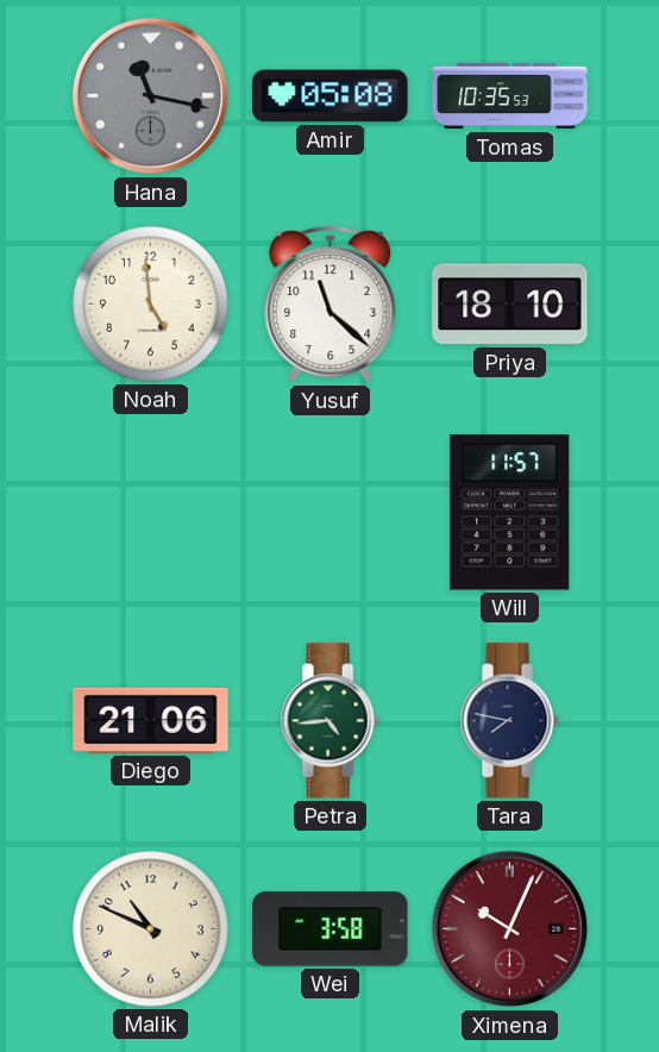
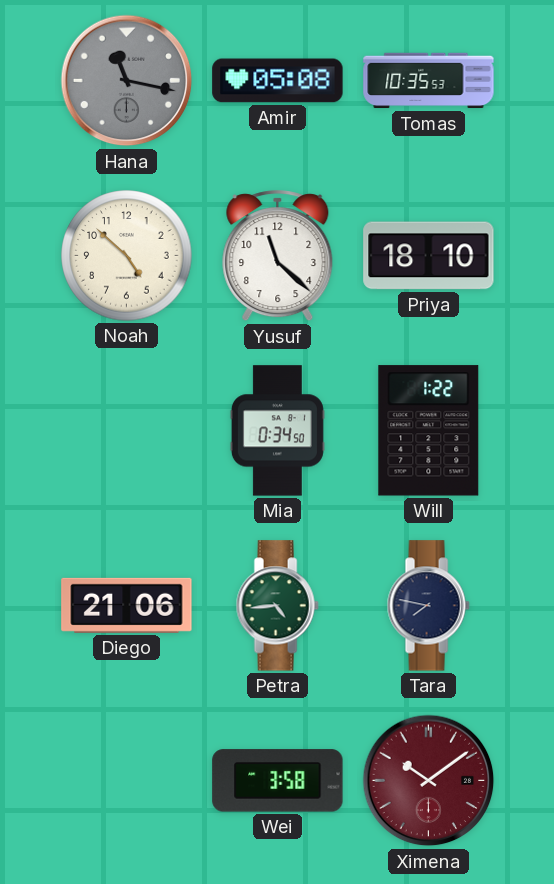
Noah: 4:59 -> 4:52
Mia: none -> 0:34
Will: 11:57 -> 1:22
Malik: 10:49 -> none
Ximena: 10:04 -> 10:09
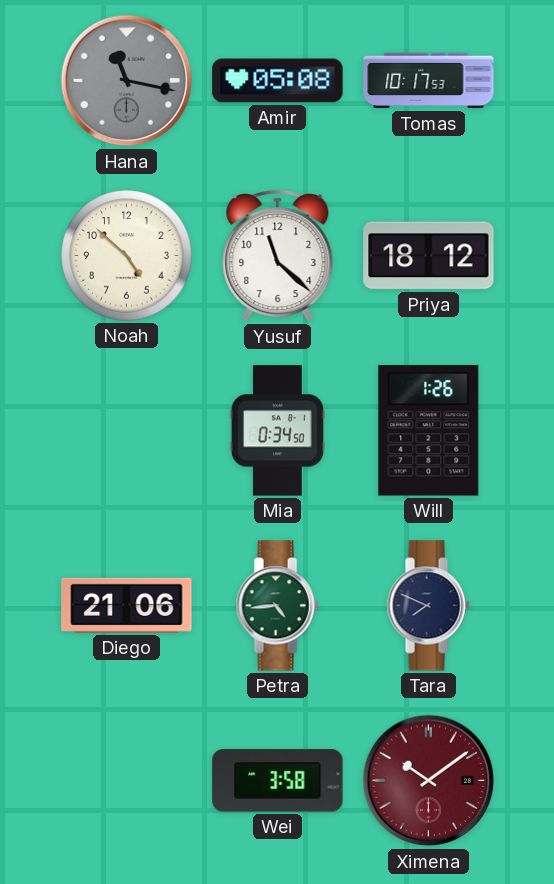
Tomas: 10:35 -> 10:17
Priya: 18:10 -> 18:12
Will: 1:22 -> 1:26
Tara: 7:47 -> 7:49
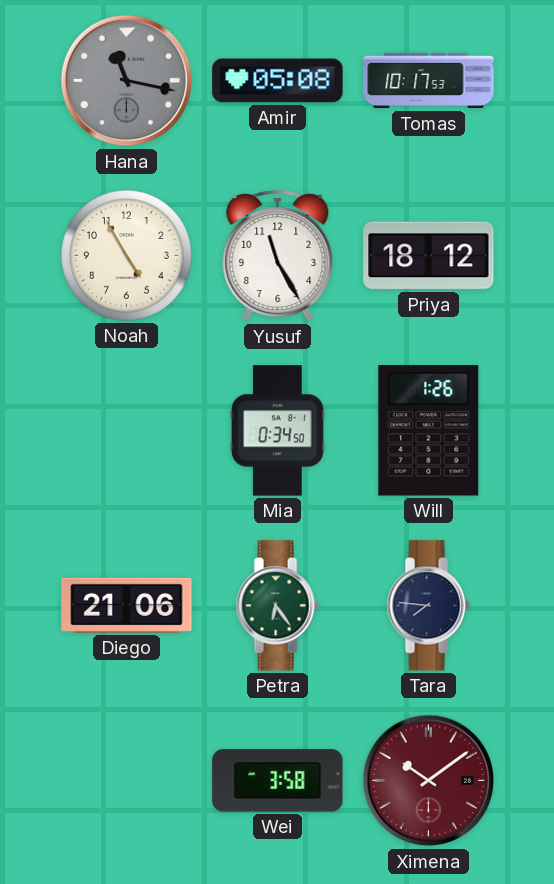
Noah: 4:52 -> 4:55
Yusuf: 11:22 -> 11:25
Petra: 4:44 -> 6:24
Tara: 7:49 -> 7:46
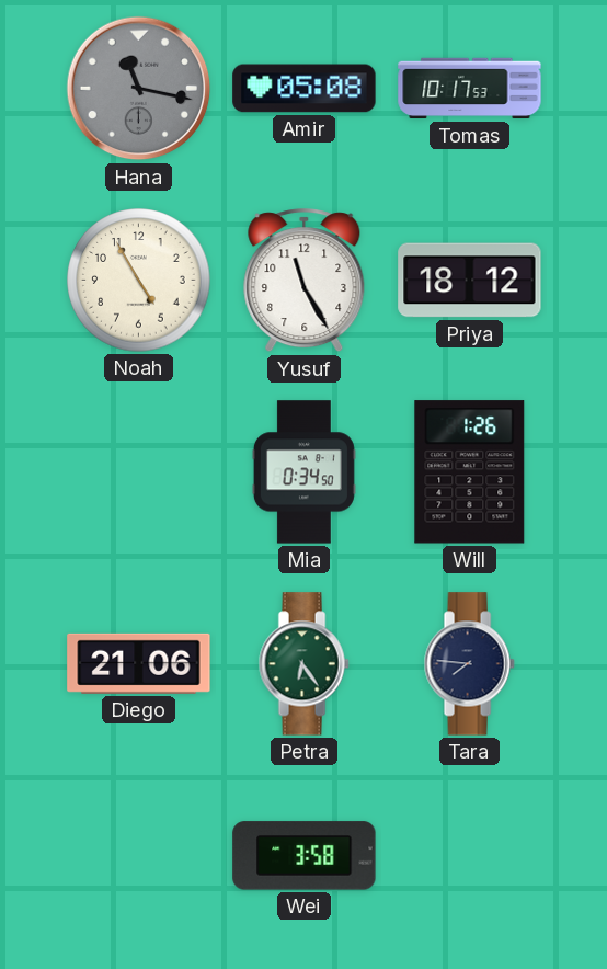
Ximena: 10:09 -> none
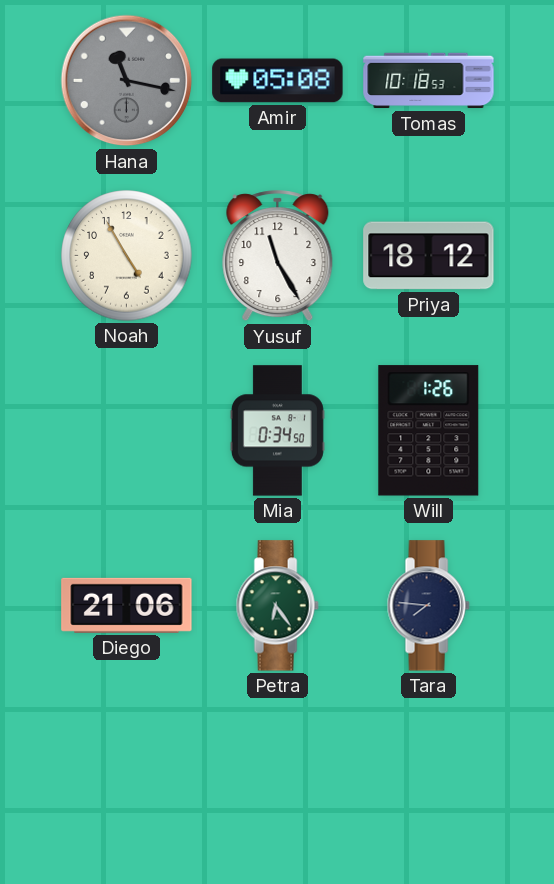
Tomas: 10:17 -> 10:18
Wei: 3:58 -> none
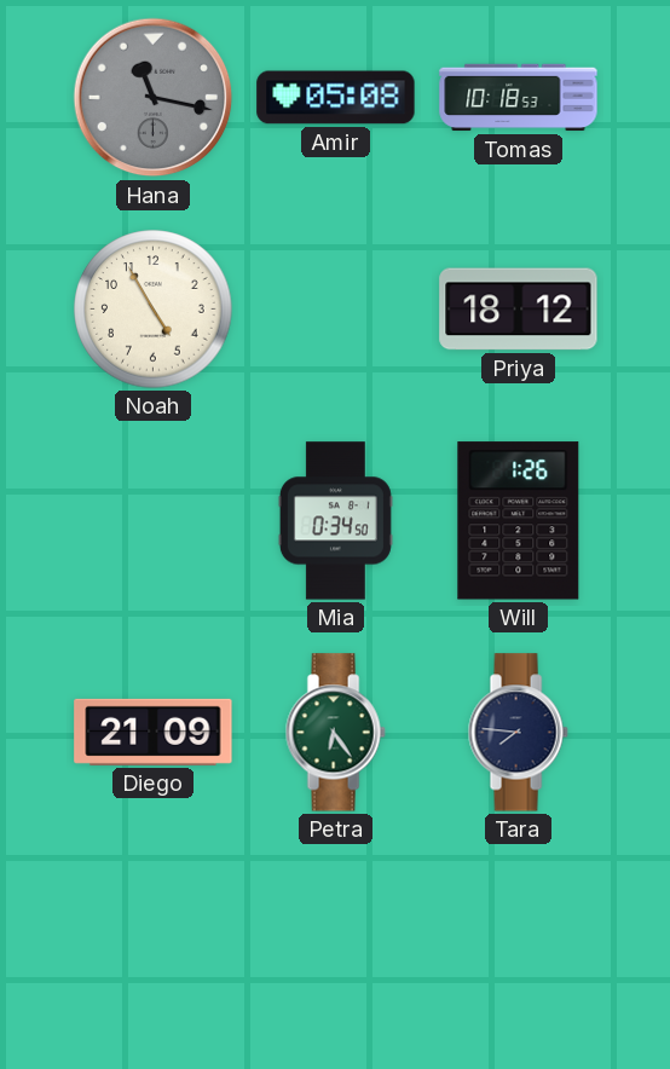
Yusuf: 11:25 -> none
Diego: 21:06 -> 21:09
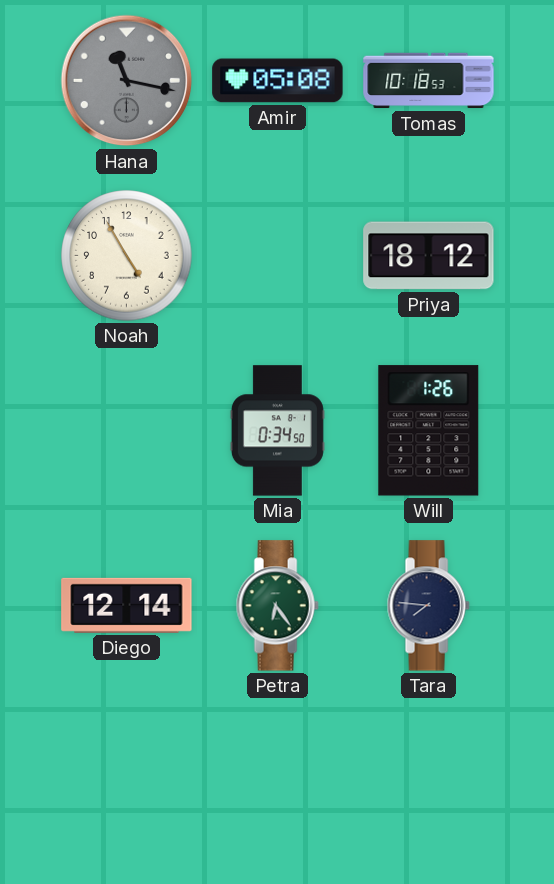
Diego: 21:09 -> 12:14
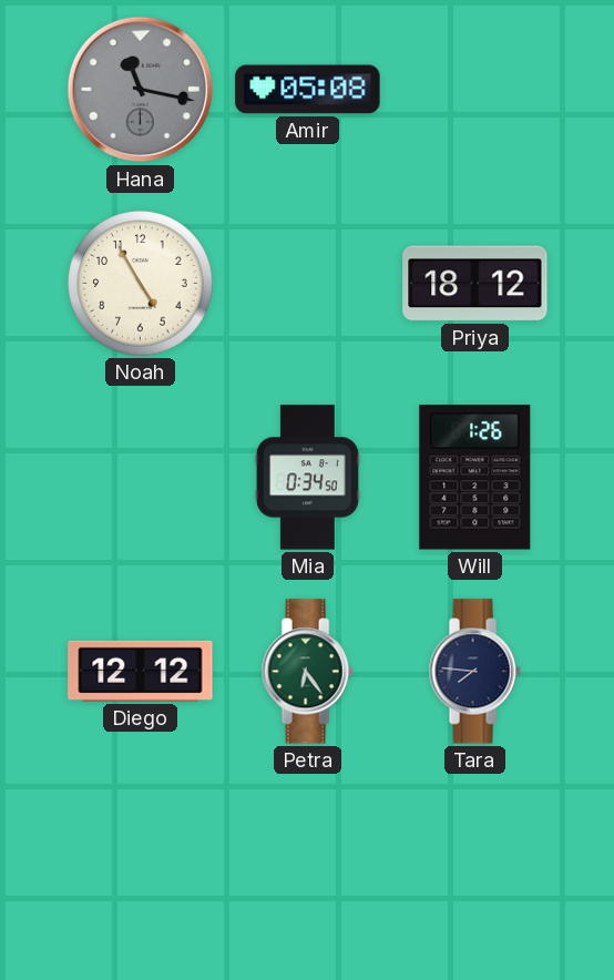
Tomas: 10:18 -> none
Diego: 12:14 -> 12:12
